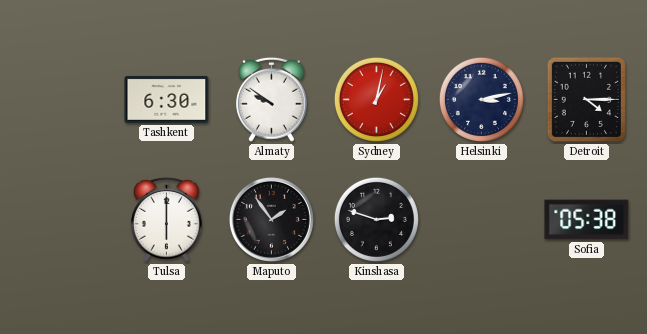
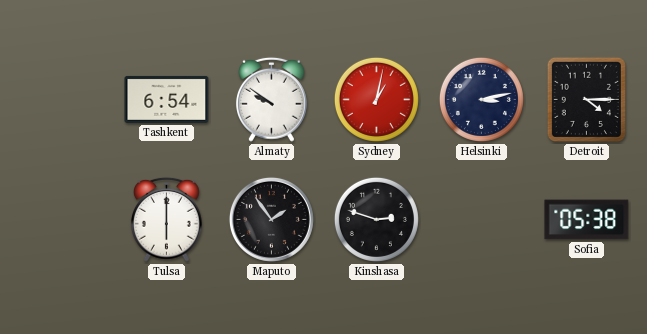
Tashkent: 6:30 -> 6:54
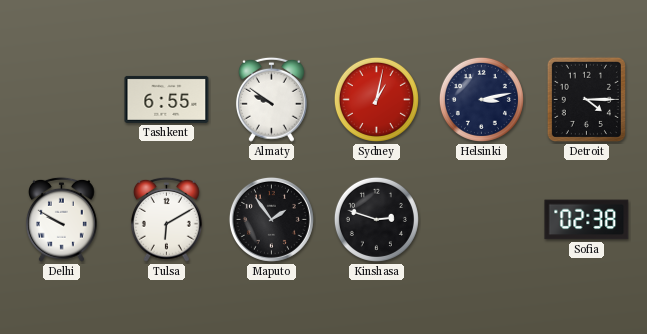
Tashkent: 6:54 -> 6:55
Delhi: none -> 9:50
Tulsa: 6:00 -> 6:10
Sofia: 05:38 -> 02:38
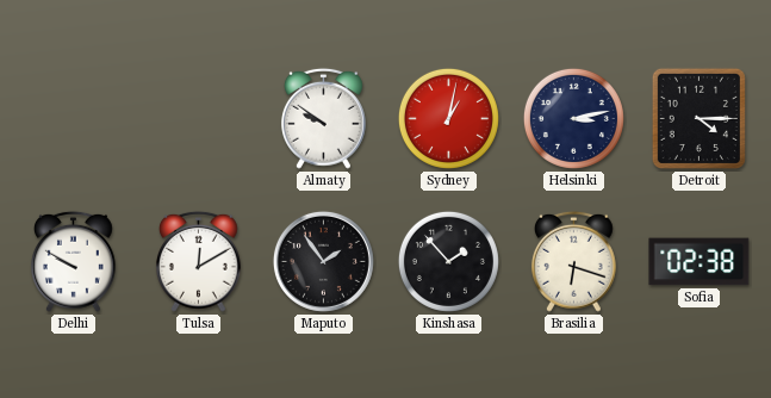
Tashkent: 6:55 -> none
Tulsa: 6:10 -> 12:10
Kinshasa: 2:48 -> 1:53
Brasilia: none -> 6:18
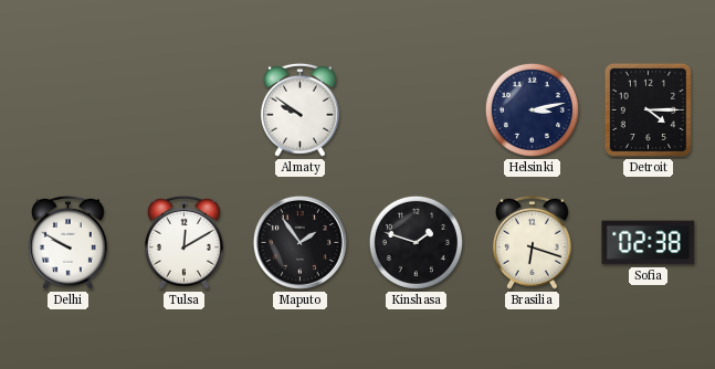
Sydney: 1:02 -> none
Kinshasa: 1:53 -> 1:48
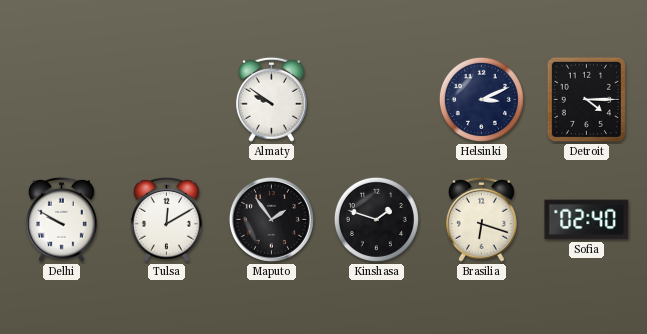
Helsinki: 3:13 -> 3:11
Sofia: 02:38 -> 02:40
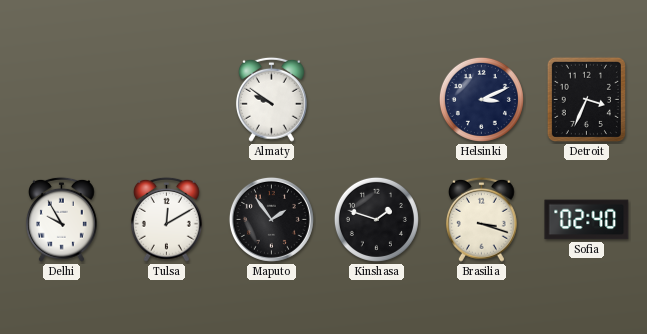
Detroit: 4:15 -> 3:34
Delhi: 9:50 -> 9:55
Brasilia: 6:18 -> 3:18
